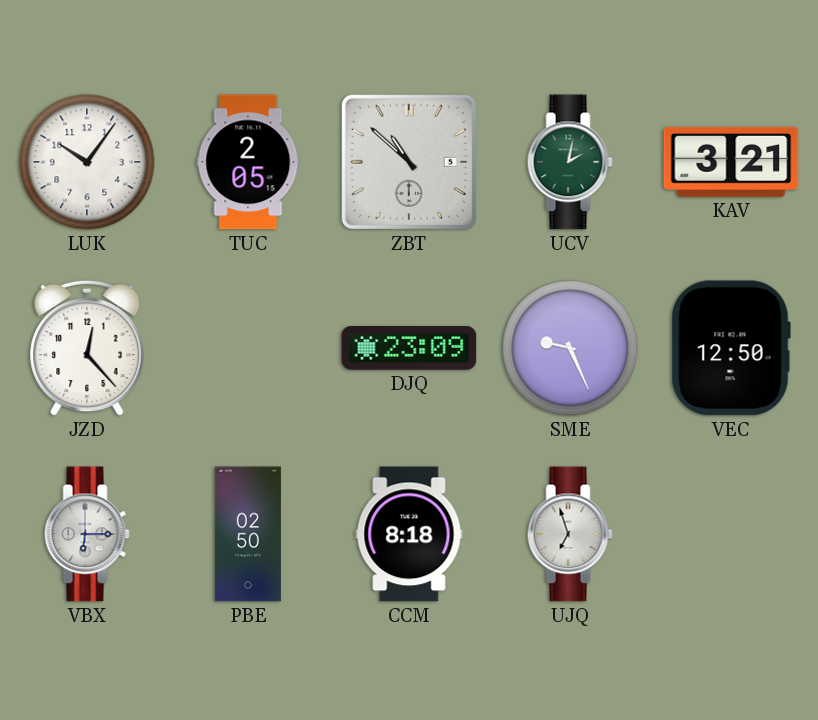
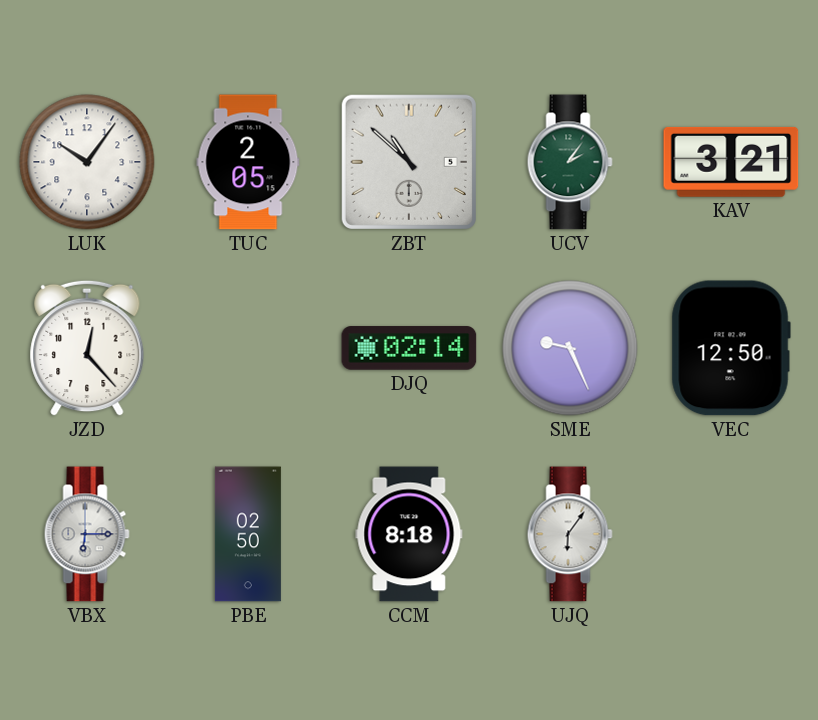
UCV: 2:02 -> 2:06
DJQ: 23:09 -> 02:14
UJQ: 6:57 -> 6:06
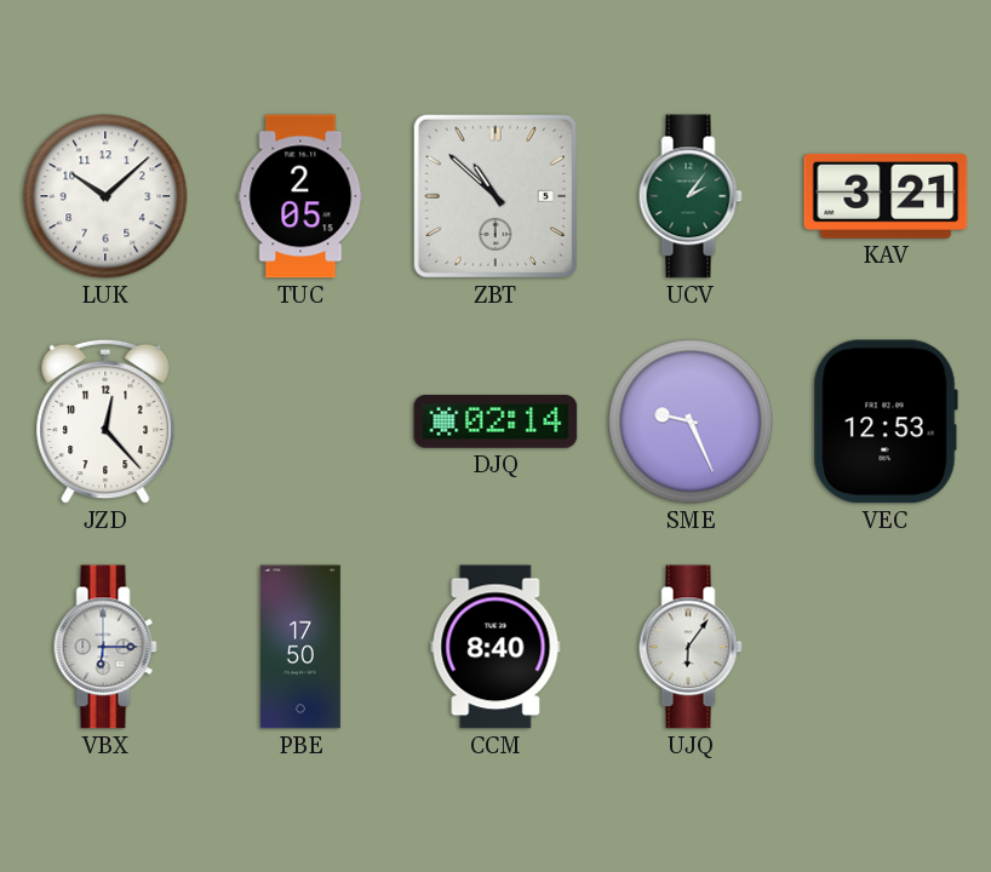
LUK: 10:06 -> 10:08
VEC: 12:50 -> 12:53
PBE: 02:50 -> 17:50
CCM: 8:18 -> 8:40
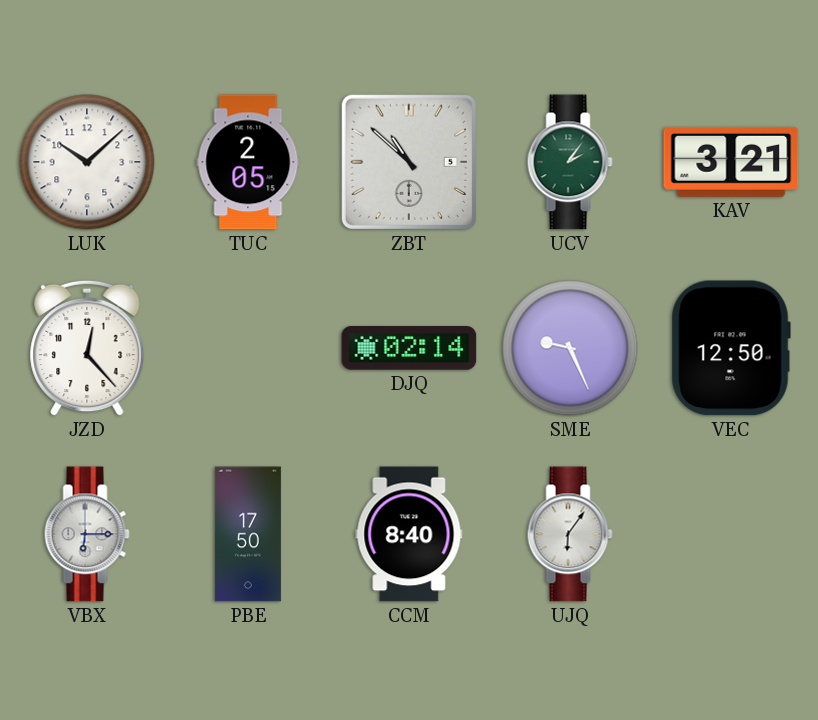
VEC: 12:53 -> 12:50
